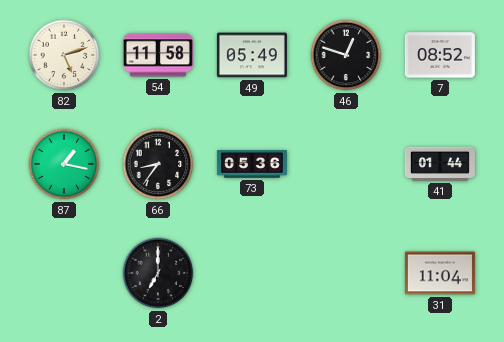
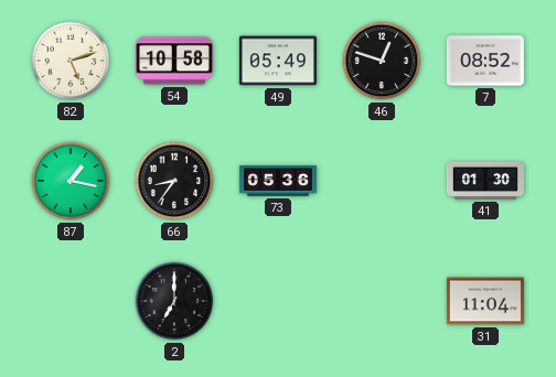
54: 11:58 -> 10:58
41: 01:44 -> 01:30
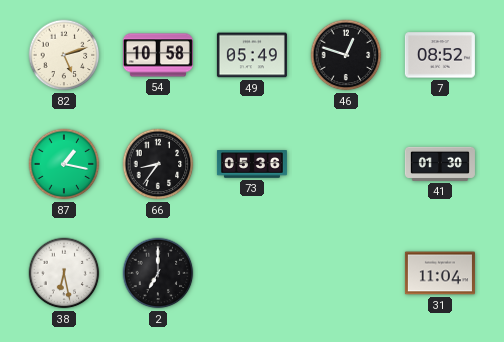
38: none -> 6:28
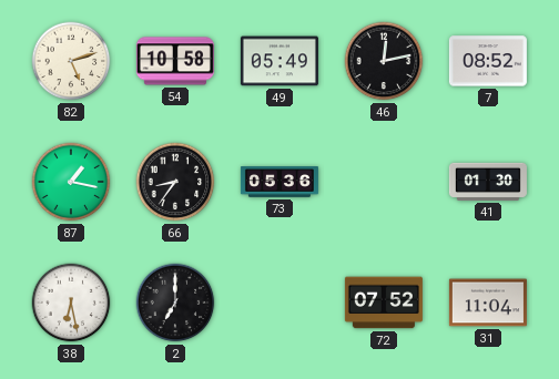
46: 12:48 -> 12:13
72: none -> 07:52
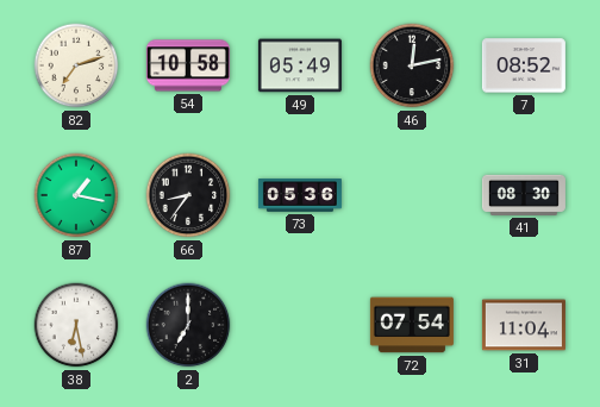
82: 5:12 -> 7:12
41: 01:30 -> 08:30
72: 07:52 -> 07:54
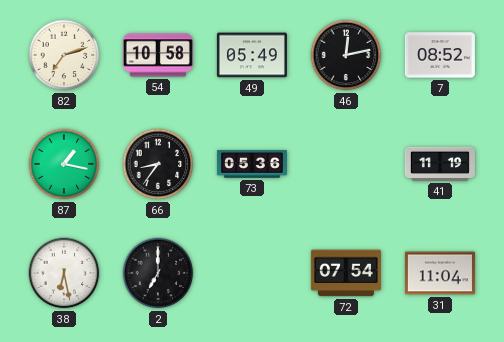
41: 08:30 -> 11:19
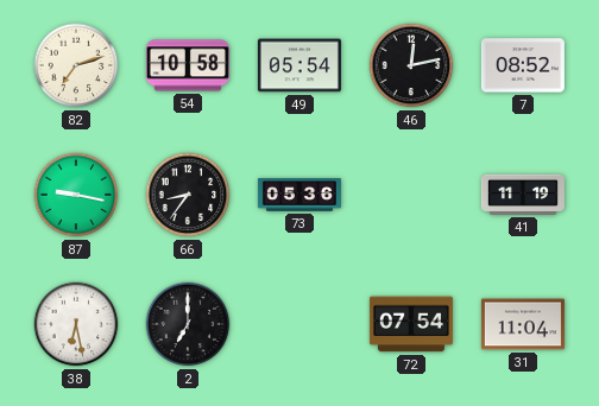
49: 05:49 -> 05:54
87: 1:17 -> 9:17
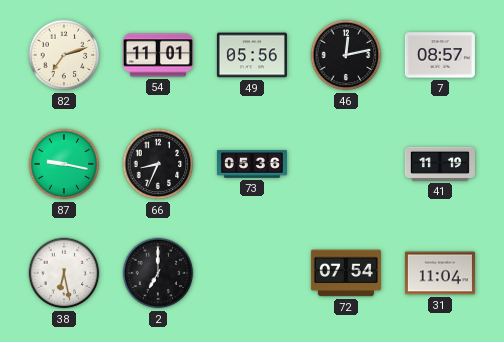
54: 10:58 -> 11:01
49: 05:54 -> 05:56
7: 08:52 -> 08:57
66: 8:36 -> 8:34
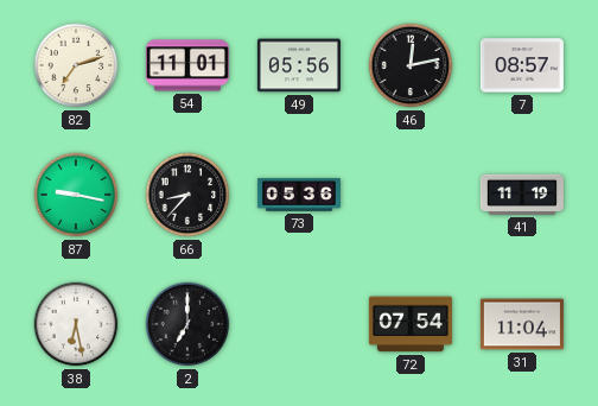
66: 8:34 -> 8:37
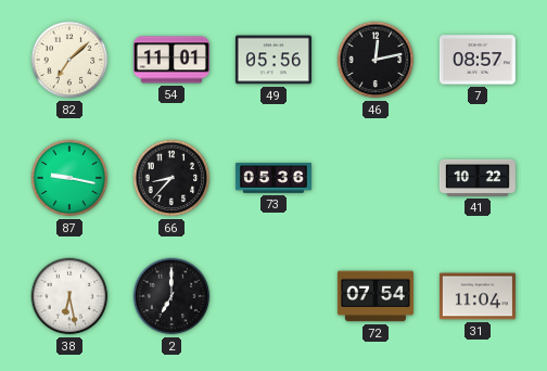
82: 7:12 -> 7:08
41: 11:19 -> 10:22
